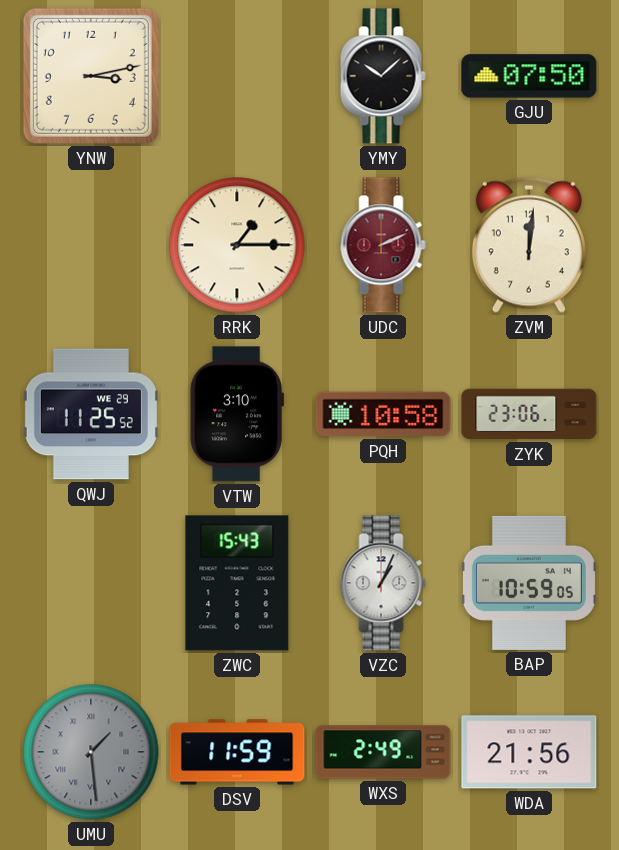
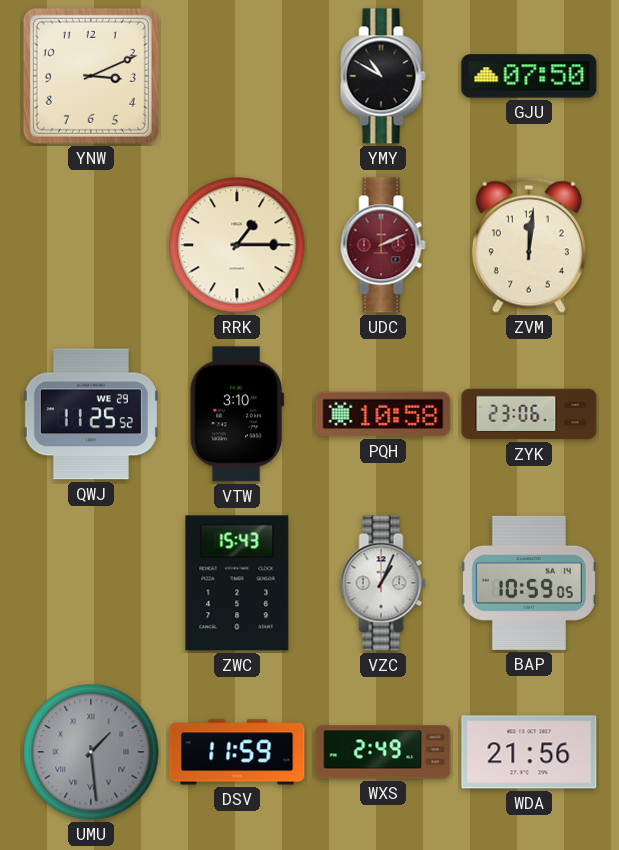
YNW: 3:13 -> 3:11
YMY: 10:08 -> 10:50
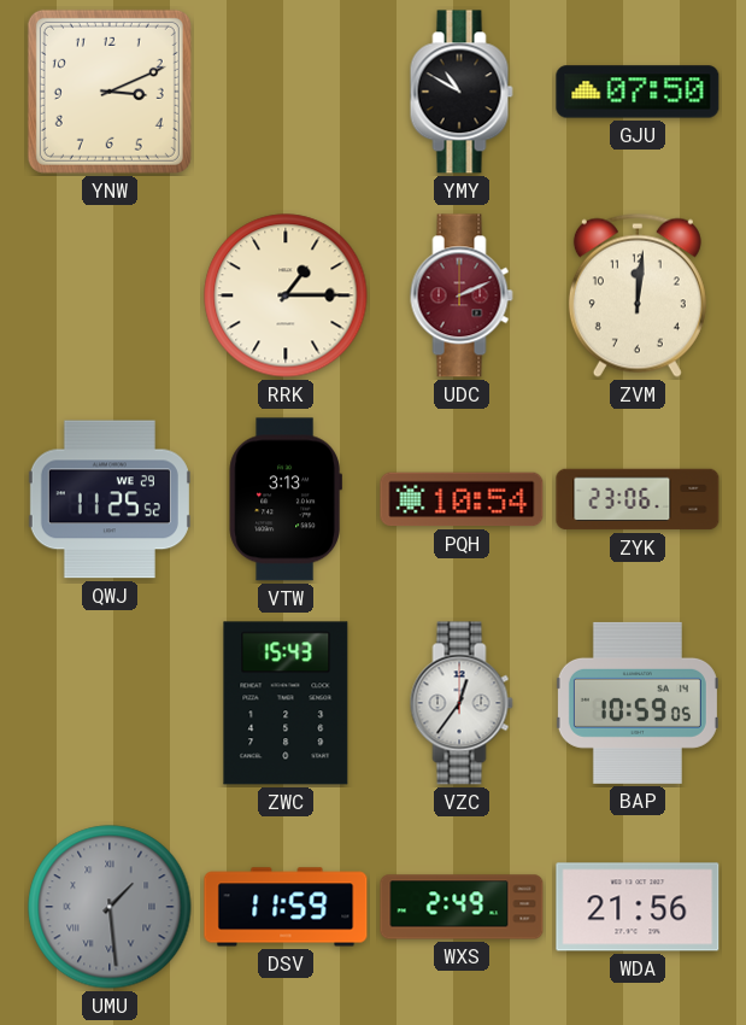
VTW: 3:10 -> 3:13
PQH: 10:58 -> 10:54
VZC: 1:04 -> 12:36
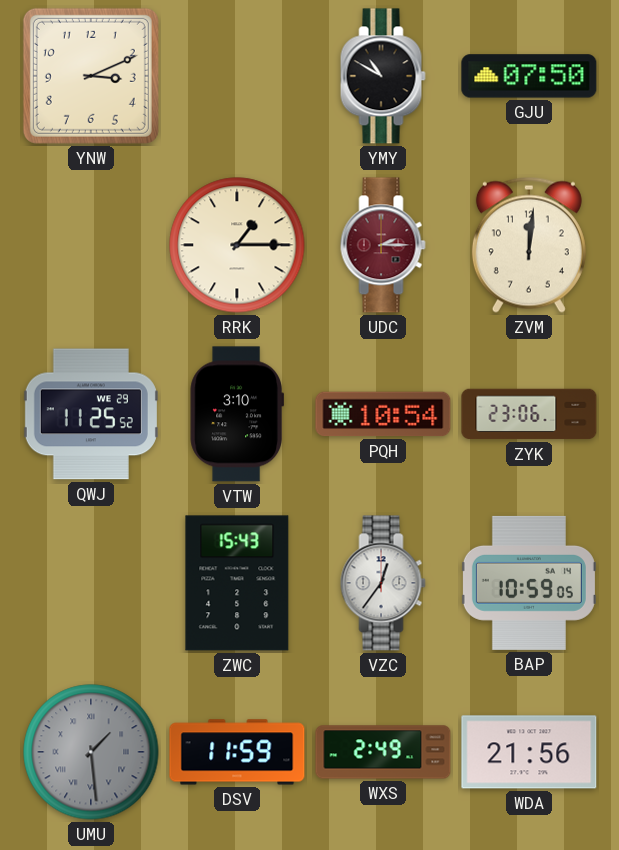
UDC: 2:11 -> 2:15
VTW: 3:13 -> 3:10
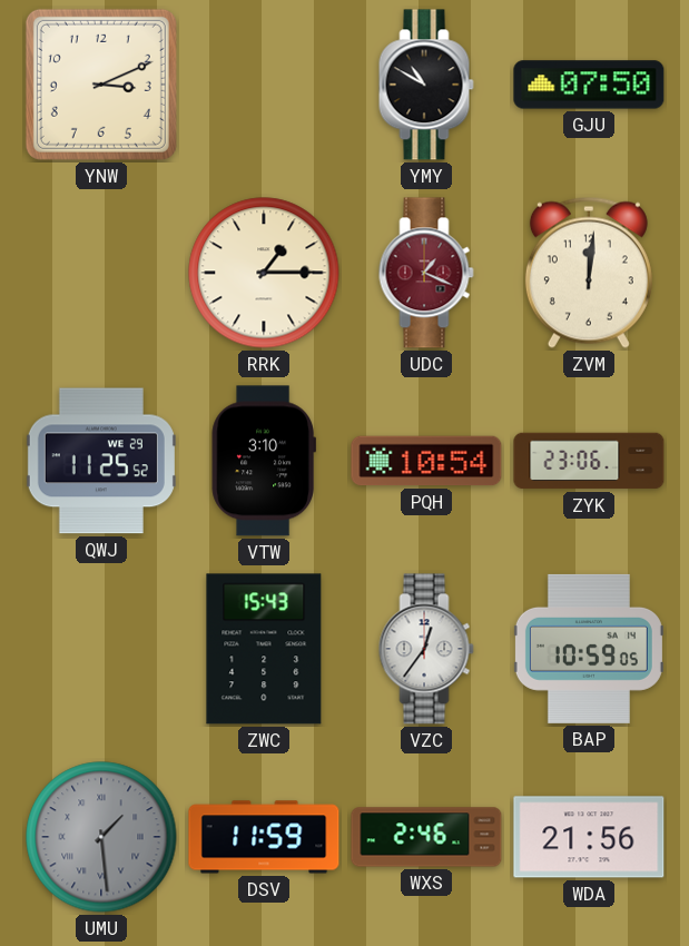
UDC: 2:15 -> 1:19
WXS: 2:49 -> 2:46
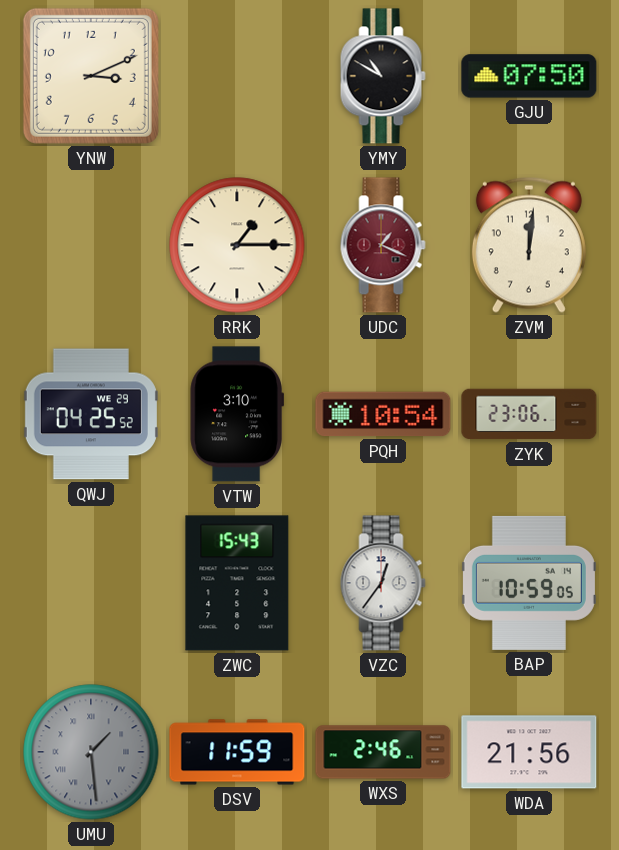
QWJ: 11:25 -> 04:25
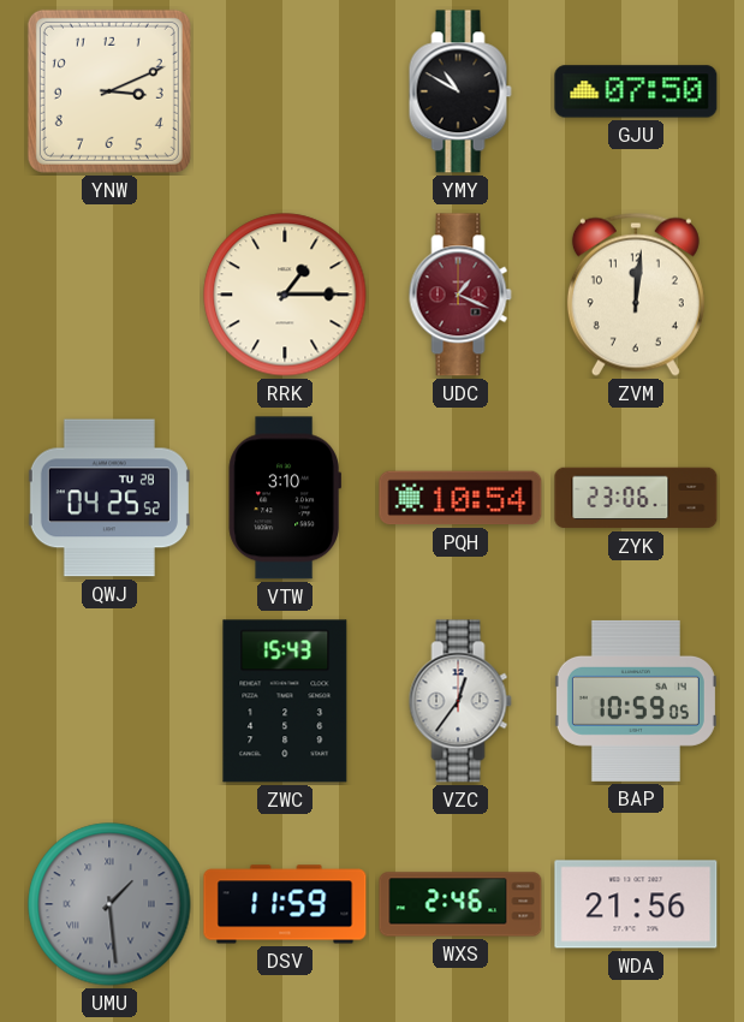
QWJ date: WE 29 -> TU 28
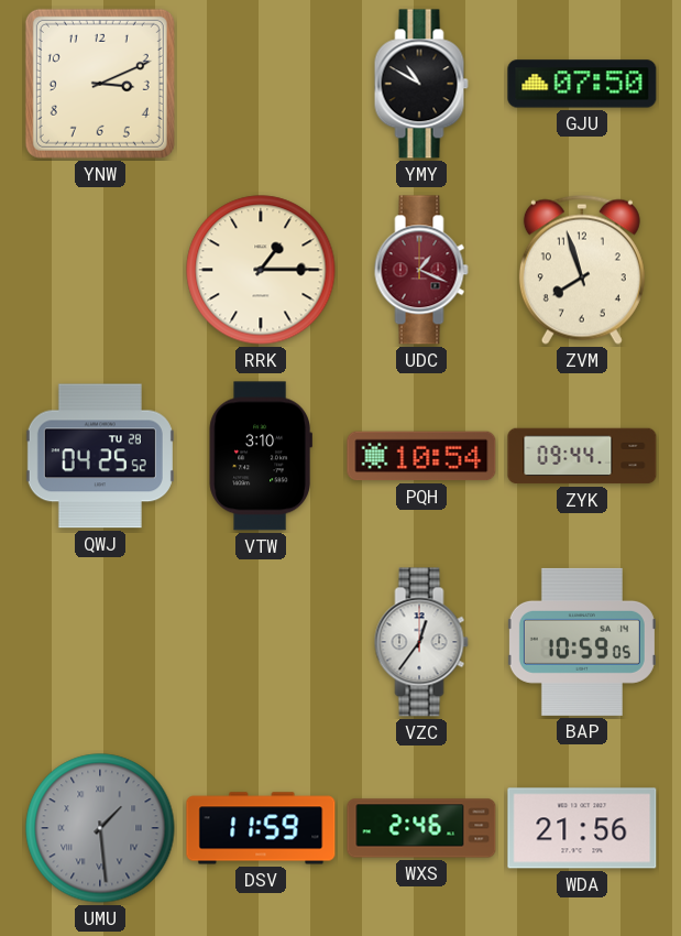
ZVM: 12:01 -> 7:57
ZYK: 23:06 -> 09:44
ZWC: 15:43 -> none
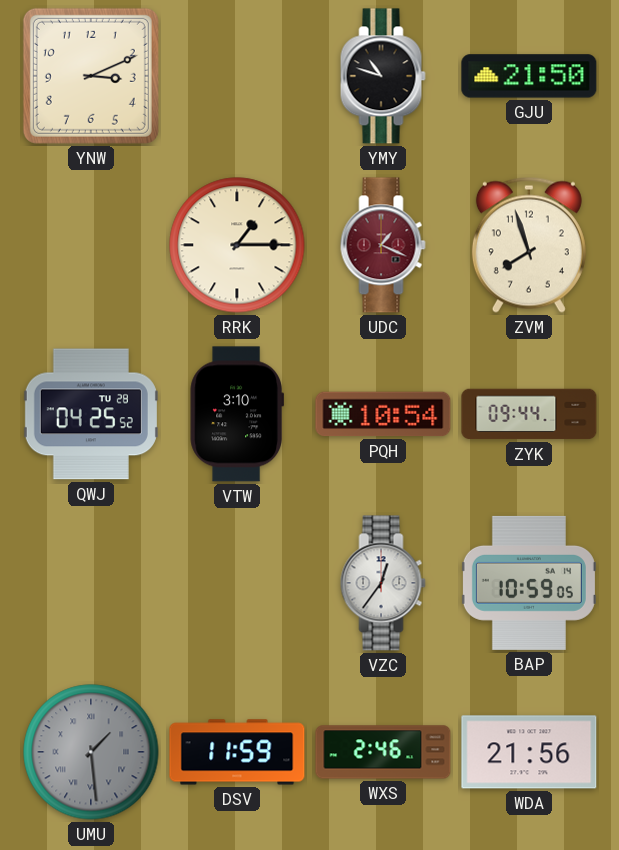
YMY: 10:50 -> 10:48
GJU: 07:50 -> 21:50
